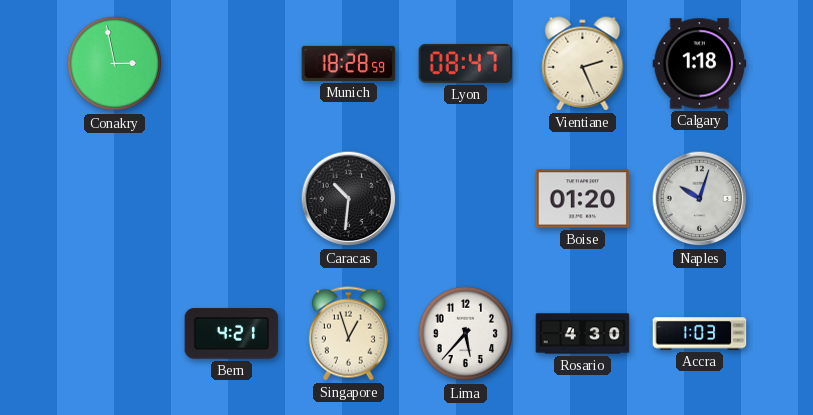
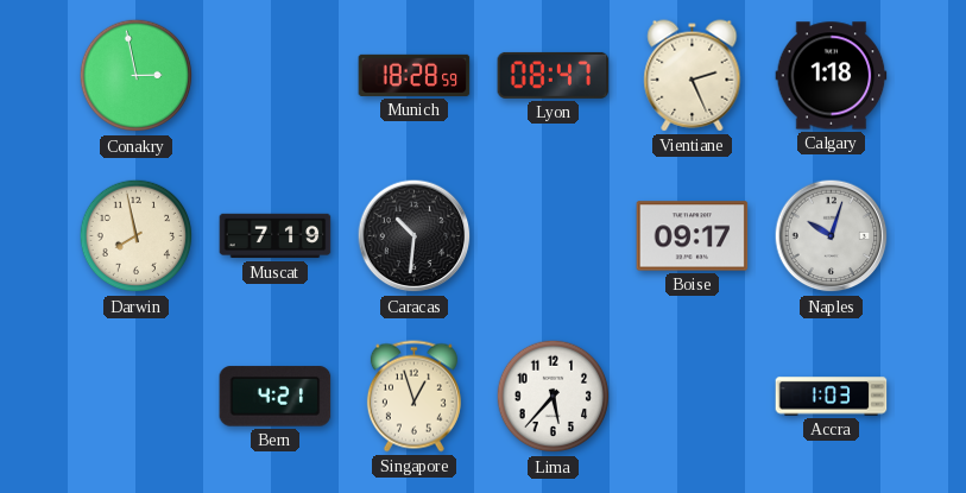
Darwin: none -> 7:58
Muscat: none -> 7:19
Boise: 01:20 -> 09:17
Rosario: 4:30 -> none
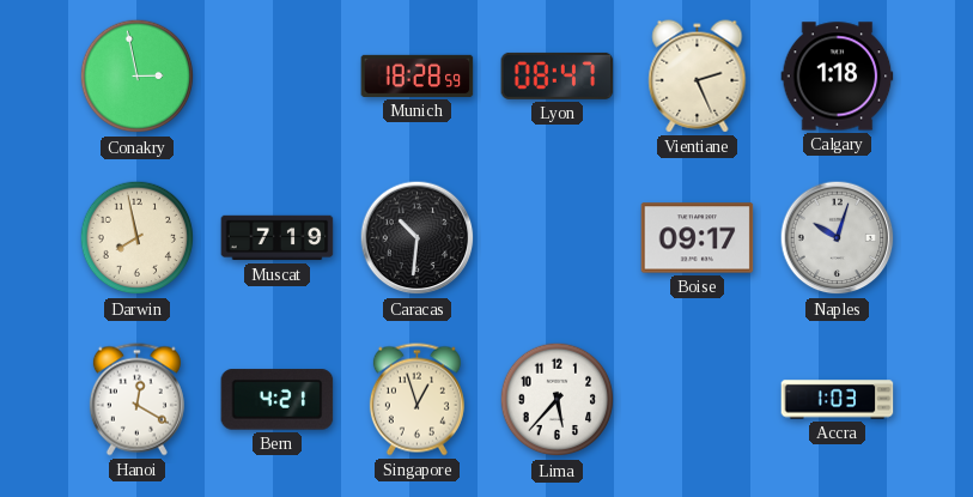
Hanoi: none -> 12:20
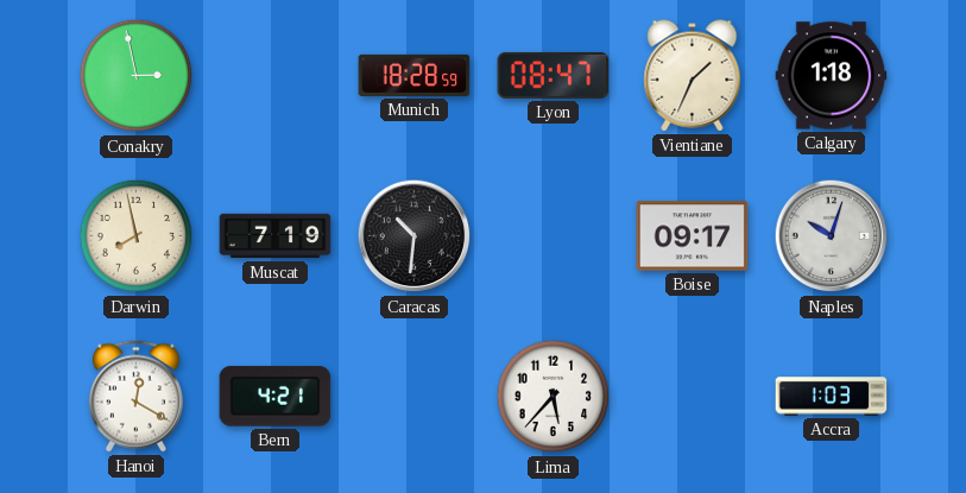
Vientiane: 2:26 -> 1:34
Singapore: 12:57 -> none
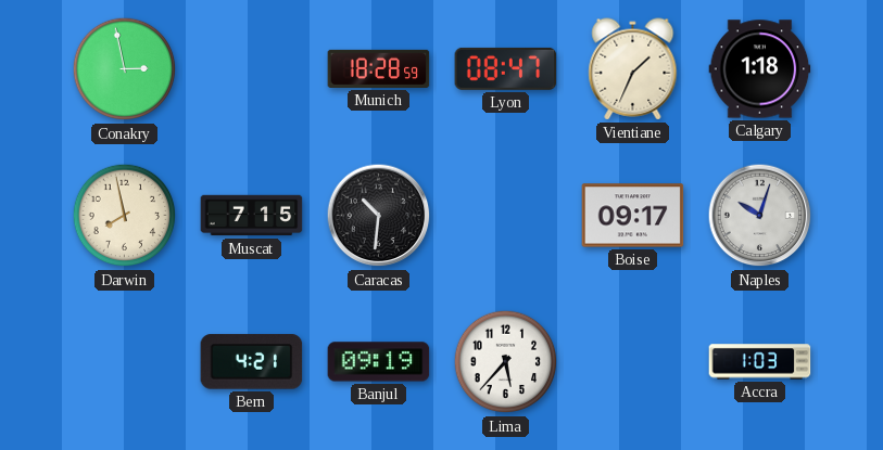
Muscat: 7:19 -> 7:15
Hanoi: 12:20 -> none
Banjul: none -> 09:19
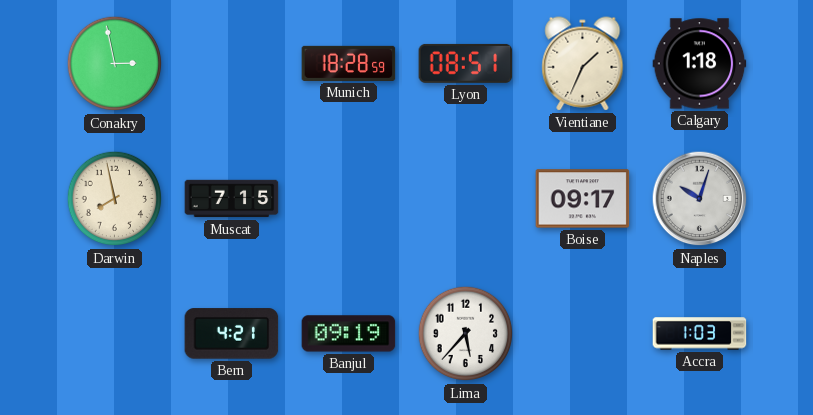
Lyon: 08:47 -> 08:51
Caracas: 10:31 -> none
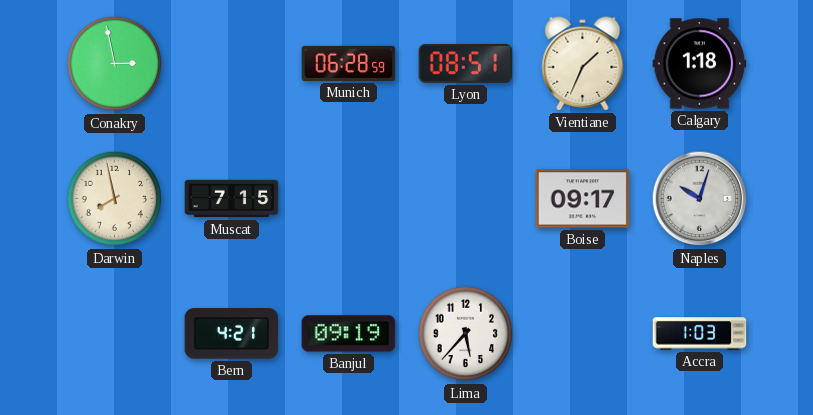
Munich: 18:28 -> 06:28
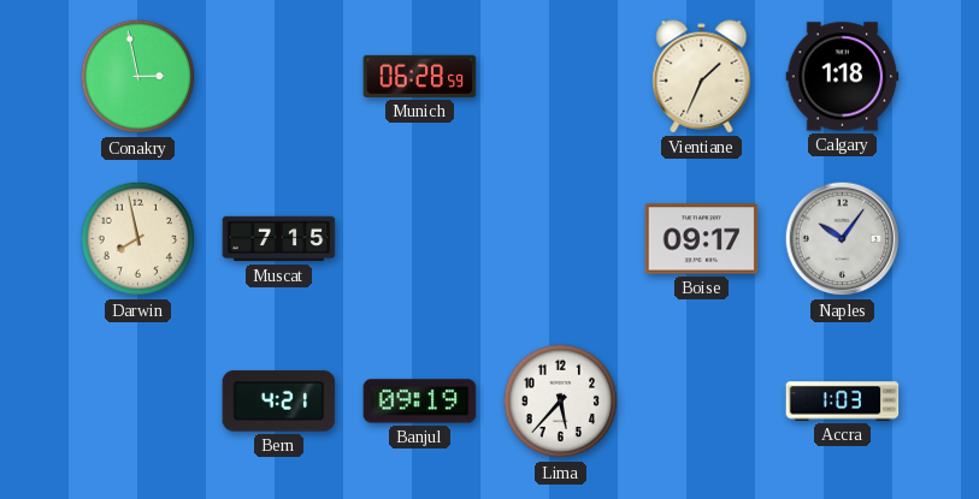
Lyon: 08:51 -> none
Naples: 10:03 -> 10:06
